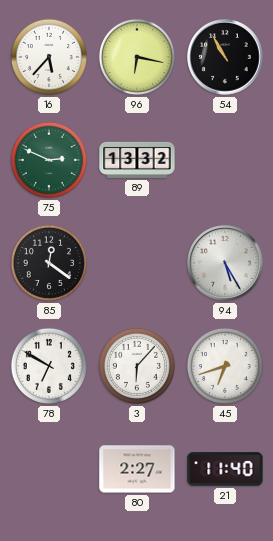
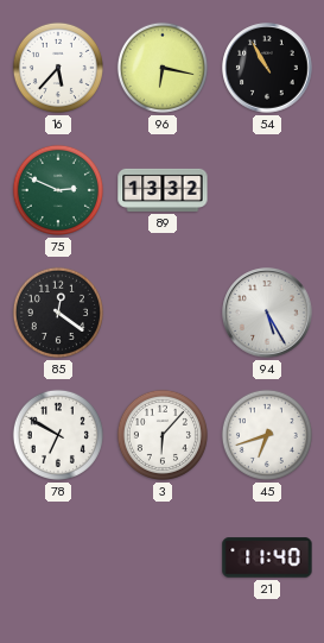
80: 2:27 -> none
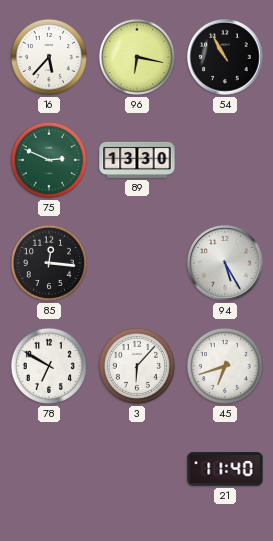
89: 13:32 -> 13:30
85: 12:21 -> 12:16
